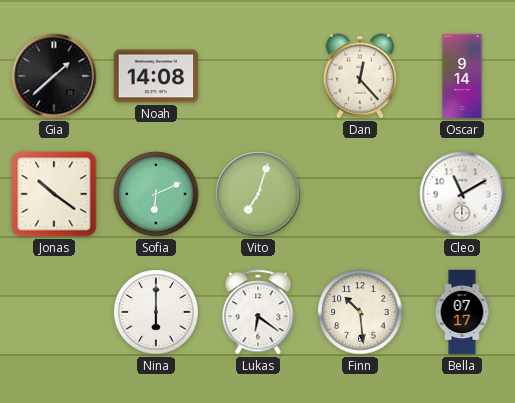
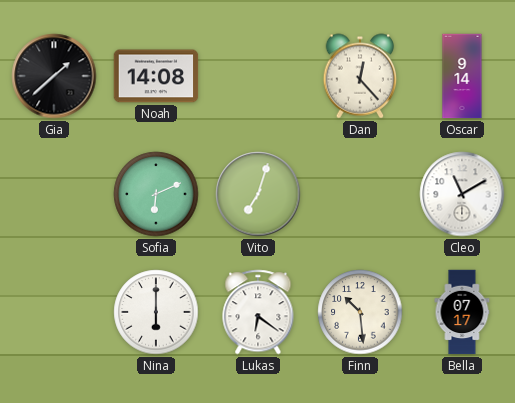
Jonas: 10:21 -> none
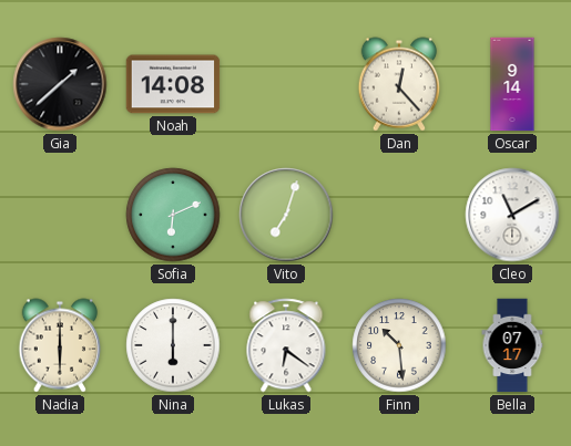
Nadia: none -> 6:00
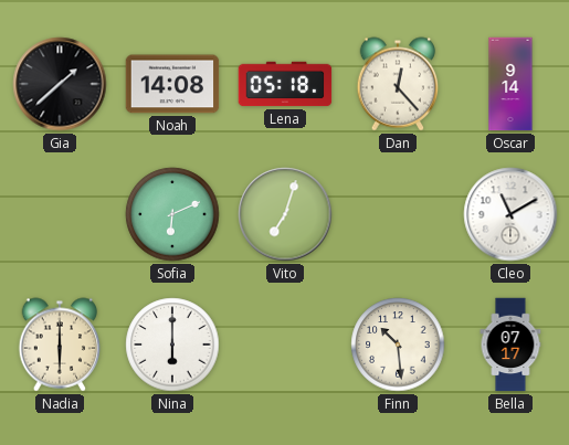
Lena: none -> 05:18
Lukas: 6:21 -> none
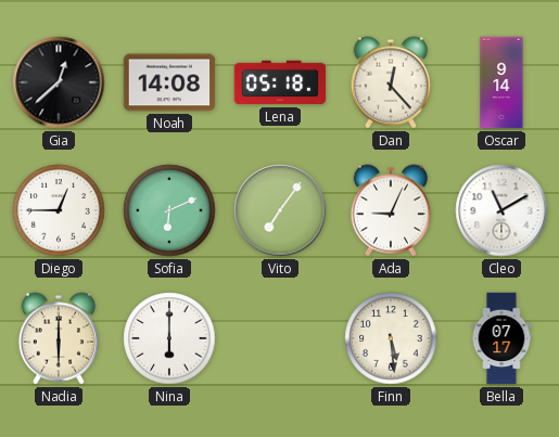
Gia: 1:38 -> 12:38
Diego: none -> 12:45
Vito: 7:03 -> 7:06
Ada: none -> 9:04
Finn: 10:29 -> 5:29
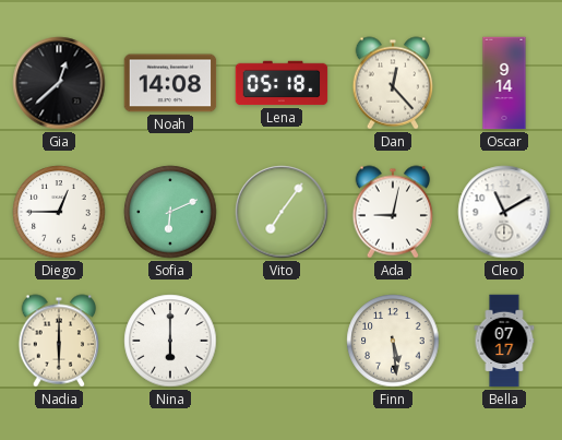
Ada: 9:04 -> 9:02
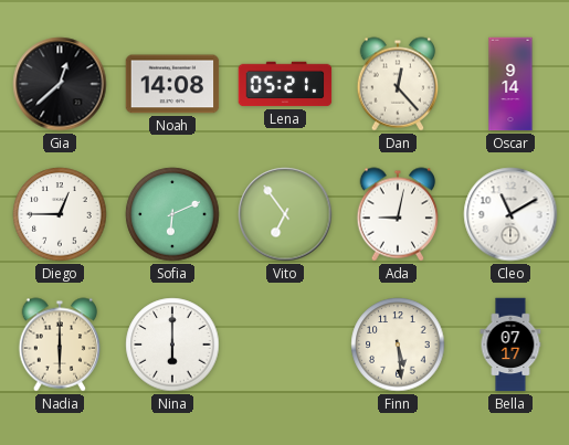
Lena: 05:18 -> 05:21
Vito: 7:06 -> 6:54
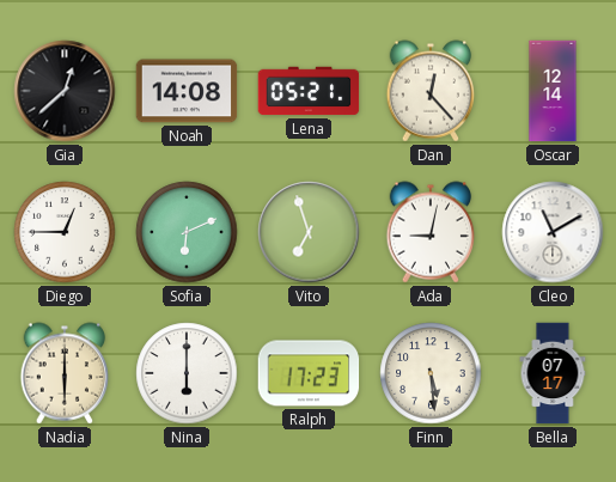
Oscar: 9:14 -> 12:14
Vito: 6:54 -> 6:57
Ralph: none -> 17:23
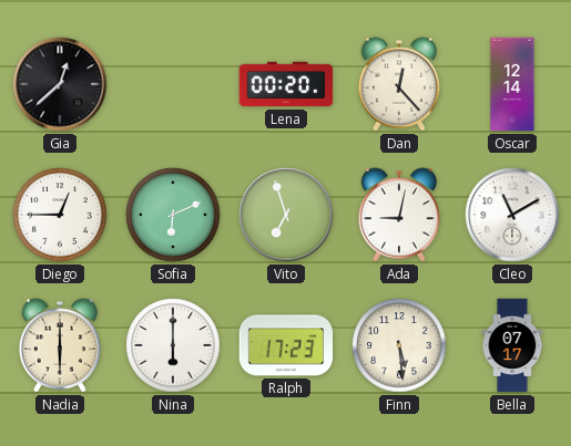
Noah: 14:08 -> none
Lena: 05:21 -> 00:20
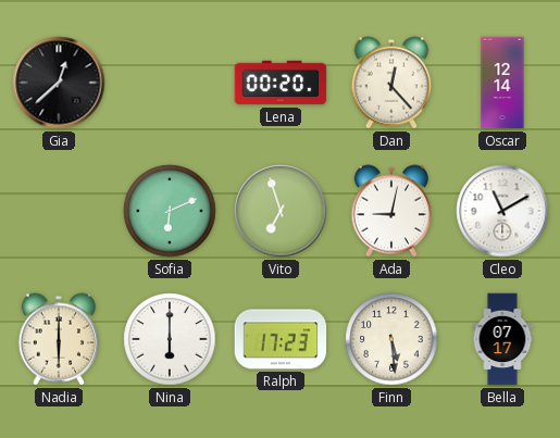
Diego: 12:45 -> none
